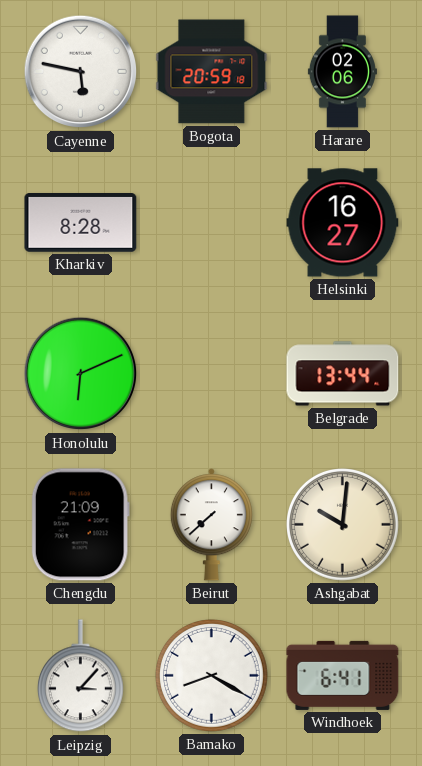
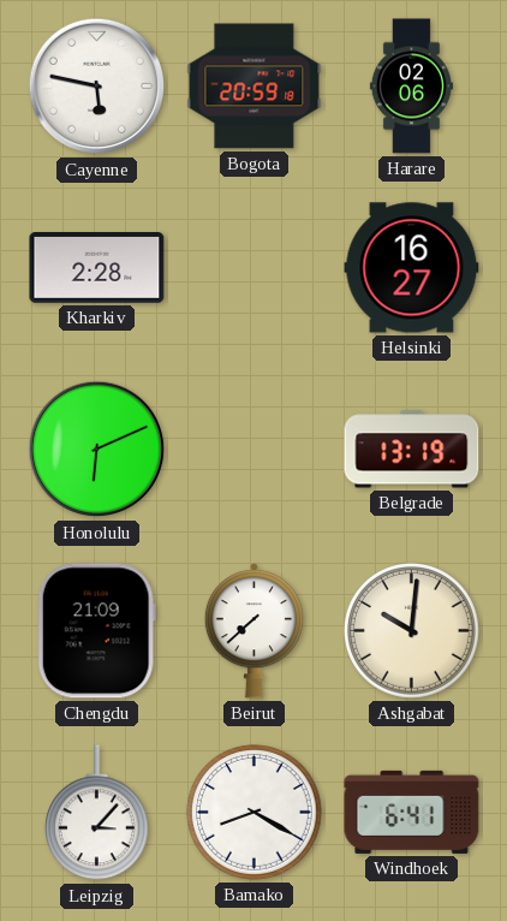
Kharkiv: 8:28 -> 2:28
Belgrade: 13:44 -> 13:19
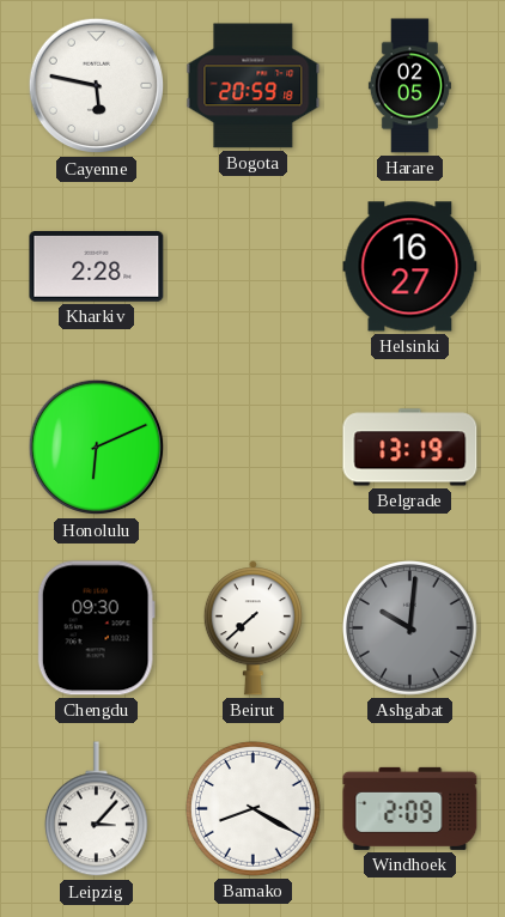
Harare: 02:06 -> 02:05
Chengdu: 21:09 -> 09:30
Ashgabat dial: cream -> grey
Windhoek: 6:41 -> 2:09
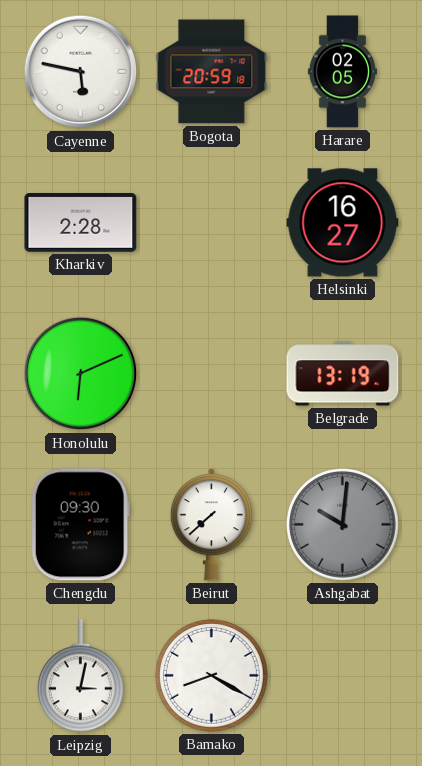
Leipzig: 3:07 -> 3:02
Windhoek: 2:09 -> none
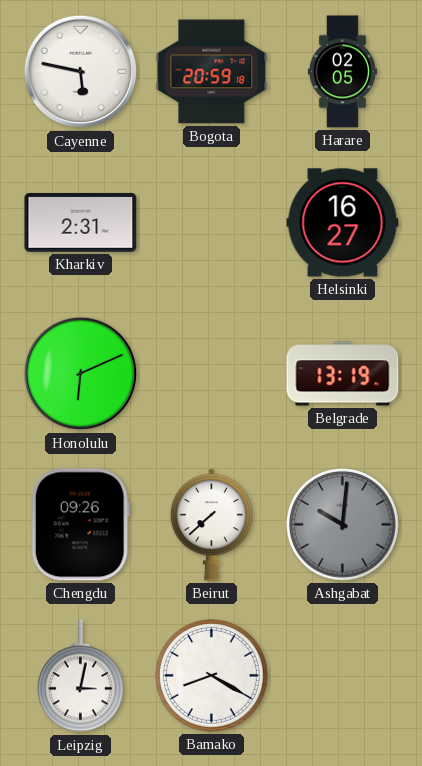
Kharkiv: 2:28 -> 2:31
Chengdu: 09:30 -> 09:26
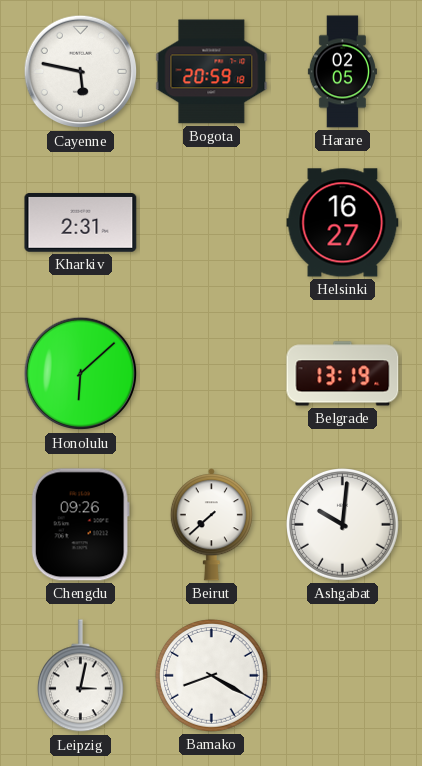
Honolulu: 6:11 -> 6:08
Ashgabat dial: grey -> white
